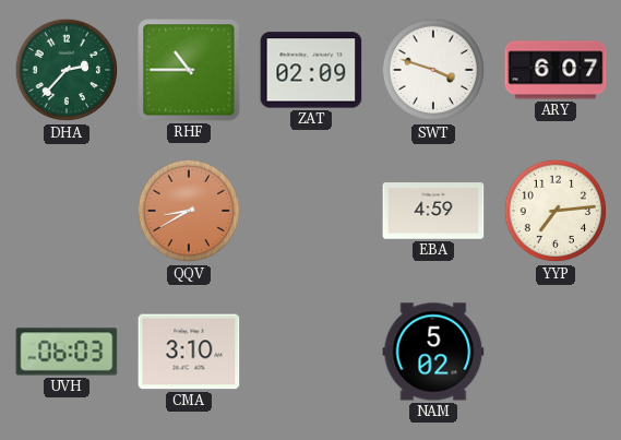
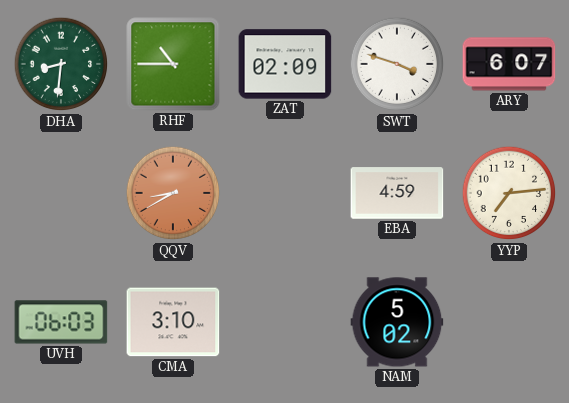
DHA: 2:37 -> 8:31
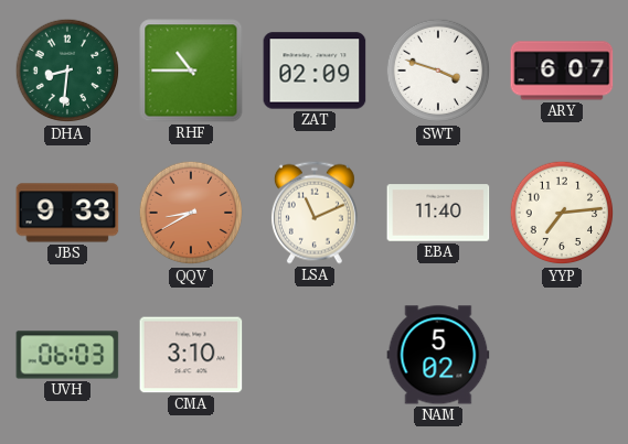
JBS: none -> 9:33
LSA: none -> 11:11
EBA: 4:59 -> 11:40
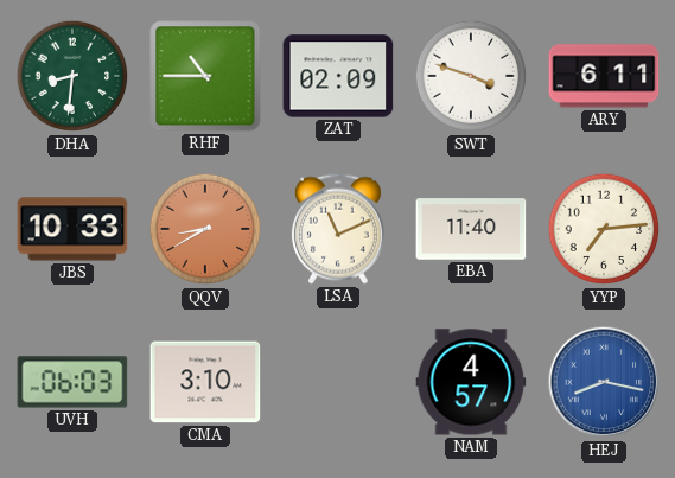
ARY: 6:07 -> 6:11
JBS: 9:33 -> 10:33
NAM: 5:02 -> 4:57
HEJ: none -> 8:17
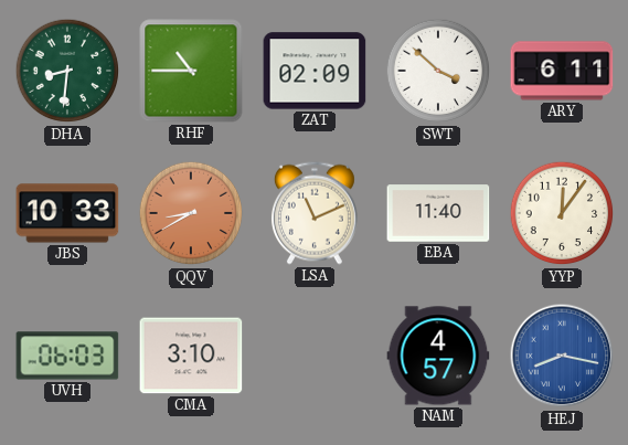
SWT: 3:48 -> 3:52
YYP: 7:14 -> 12:06
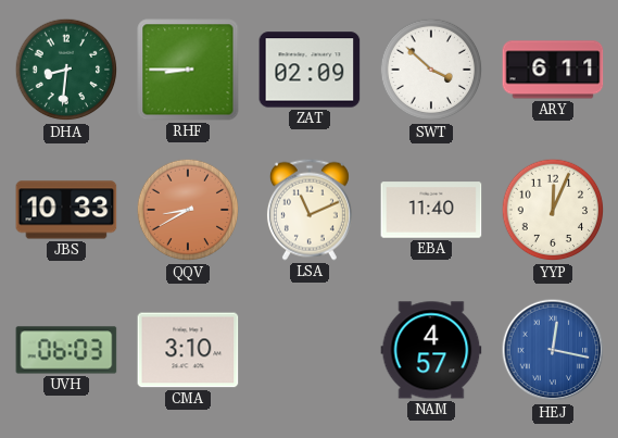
RHF: 10:45 -> 8:45
YYP: 12:06 -> 12:04
HEJ: 8:17 -> 12:17
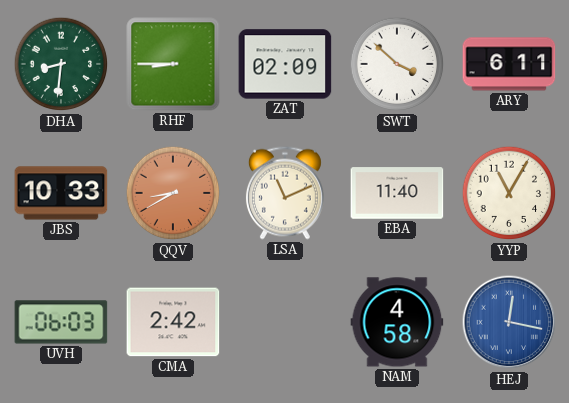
YYP: 12:04 -> 11:05
CMA: 3:10 -> 2:42
NAM: 4:57 -> 4:58
